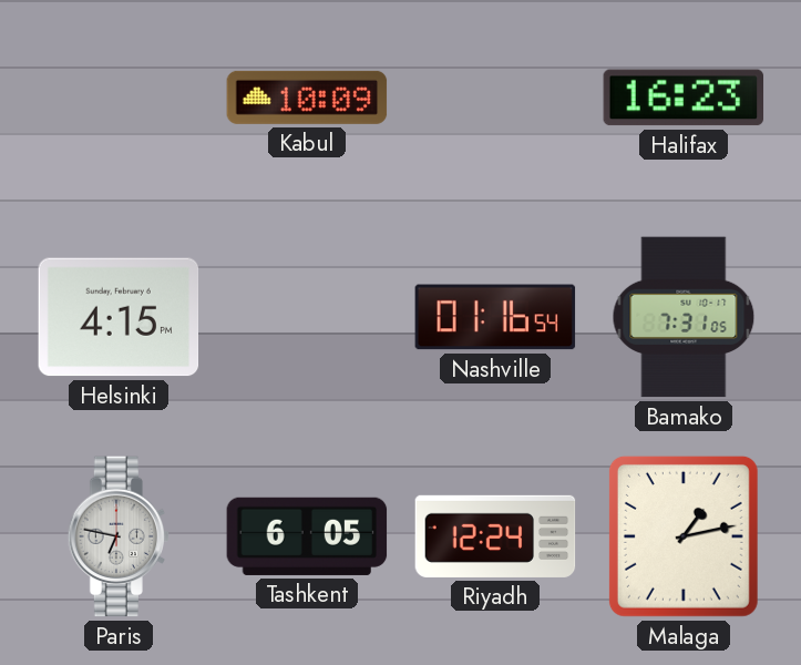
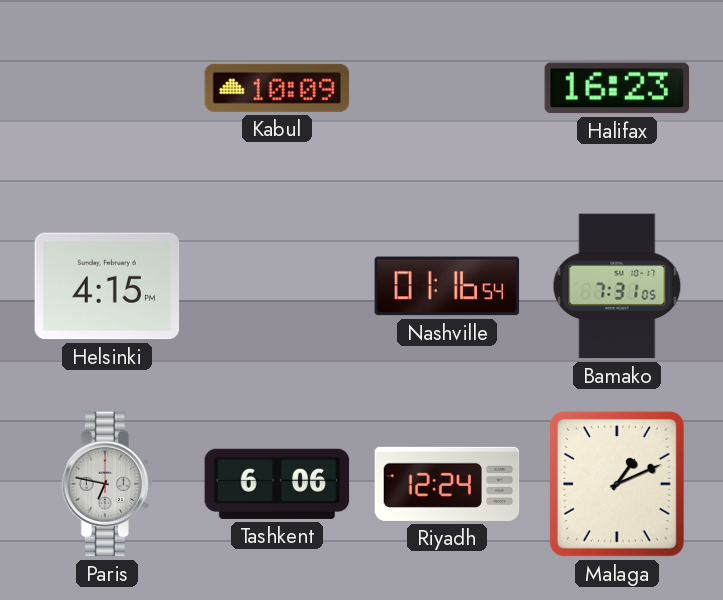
Tashkent: 6:05 -> 6:06
Malaga: 1:13 -> 1:11
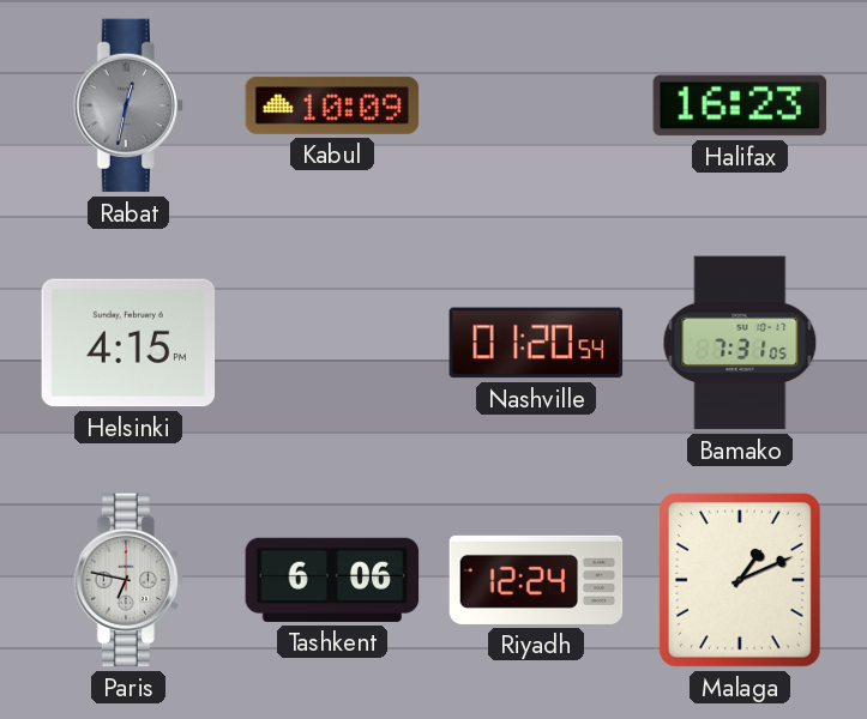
Rabat: none -> 12:32
Nashville: 01:16 -> 01:20
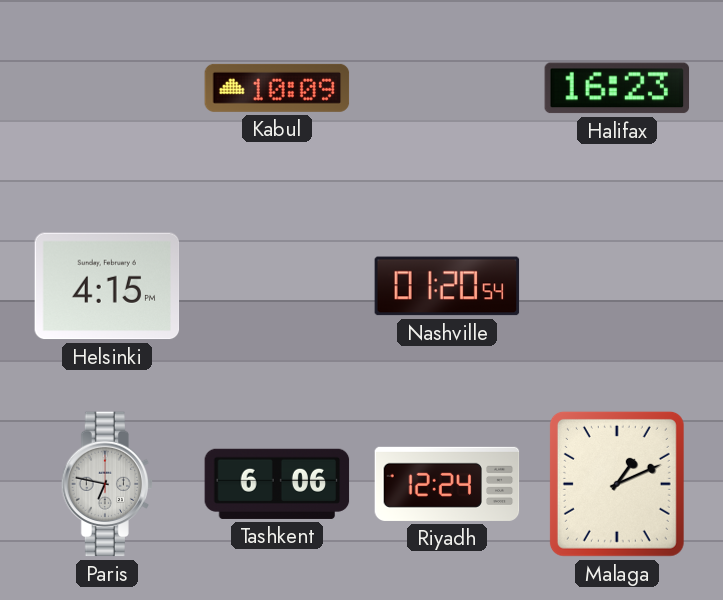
Rabat: 12:32 -> none
Bamako: 7:31 -> none
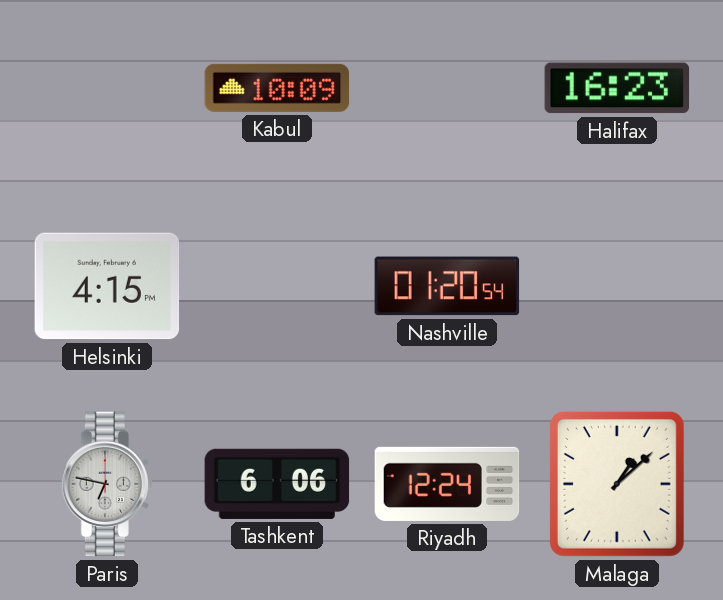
Malaga: 1:11 -> 1:08
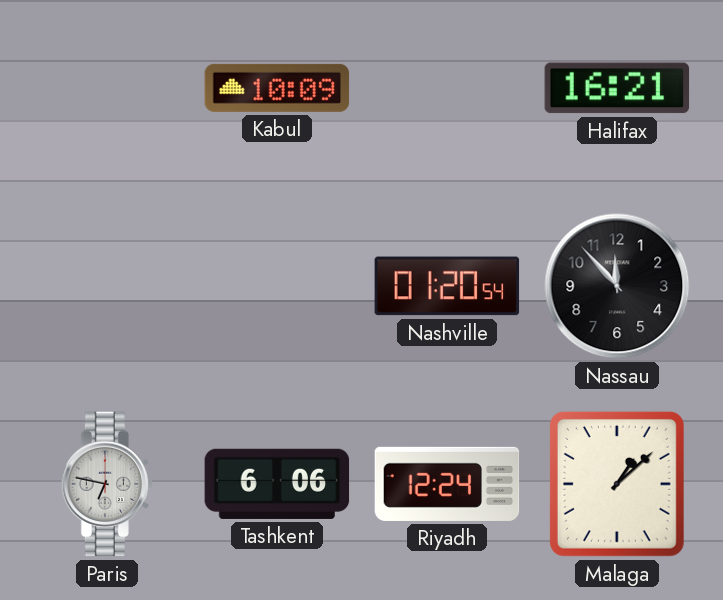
Halifax: 16:23 -> 16:21
Helsinki: 4:15 -> none
Nassau: none -> 11:53
